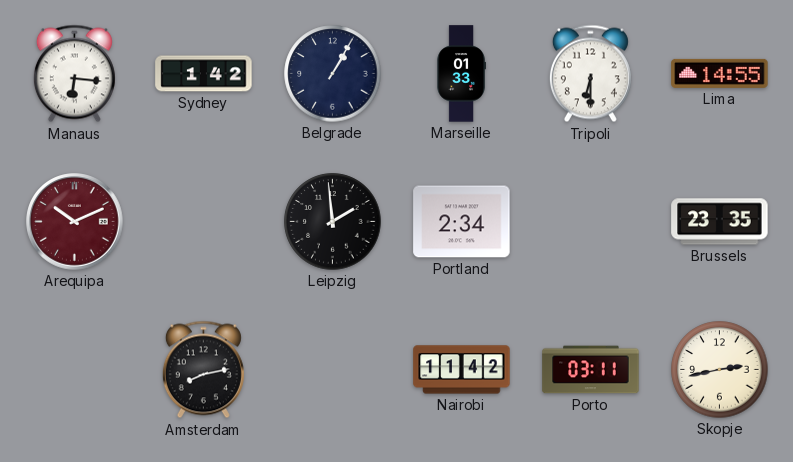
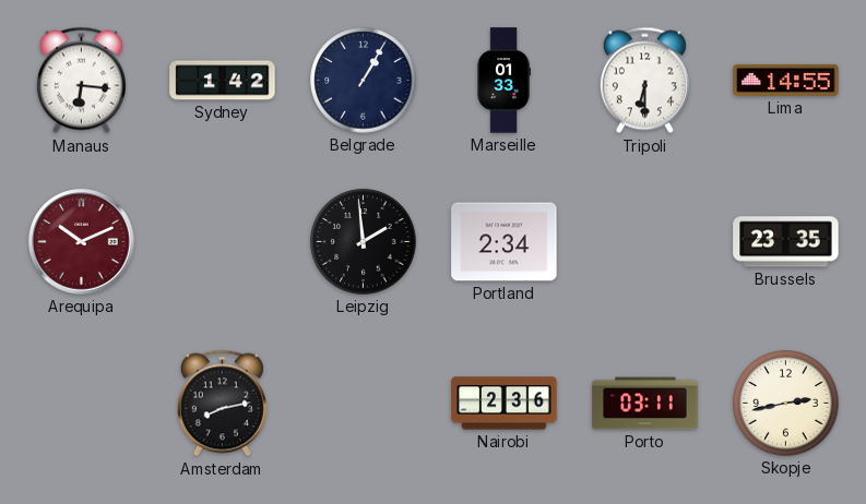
Nairobi: 11:42 -> 2:36
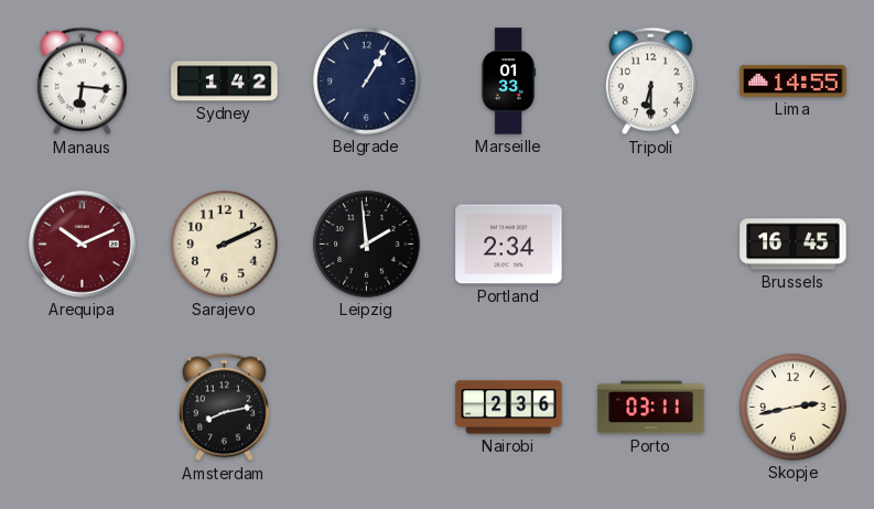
Sarajevo: none -> 2:11
Brussels: 23:35 -> 16:45
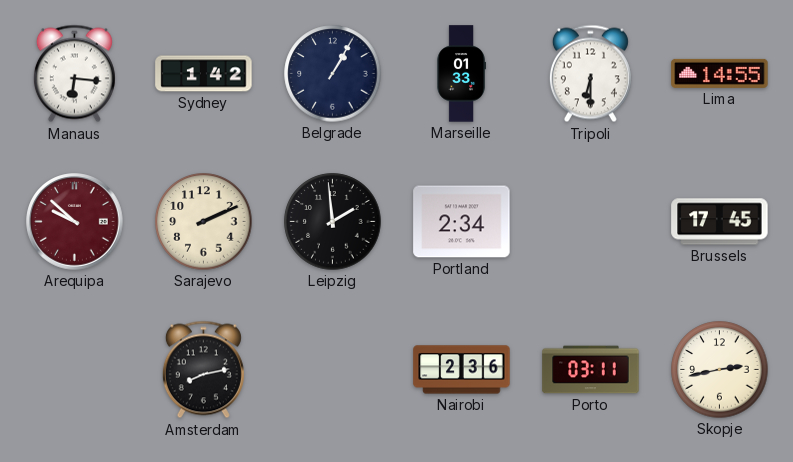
Arequipa: 10:11 -> 9:52
Brussels: 16:45 -> 17:45
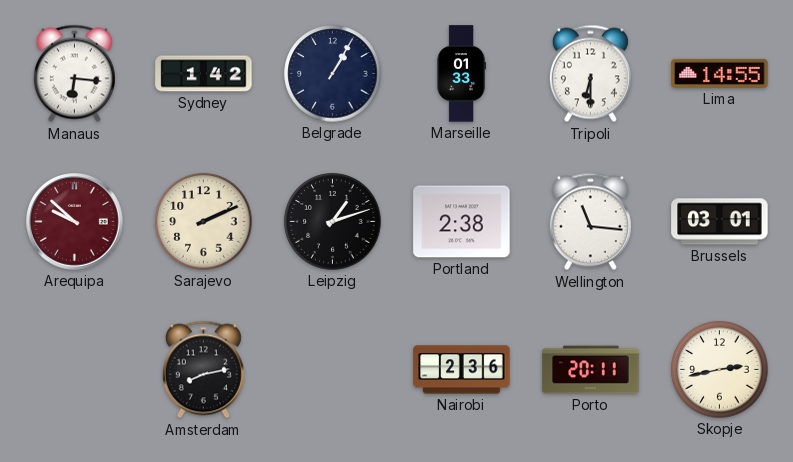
Leipzig: 1:59 -> 1:12
Portland: 2:34 -> 2:38
Wellington: none -> 11:16
Brussels: 17:45 -> 03:01
Porto: 03:11 -> 20:11
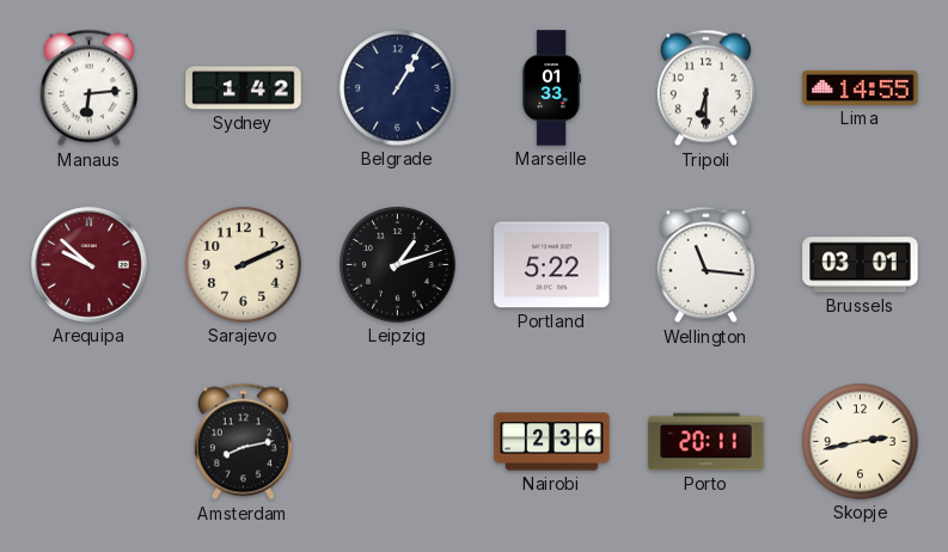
Manaus: 6:16 -> 6:14
Portland: 2:38 -> 5:22
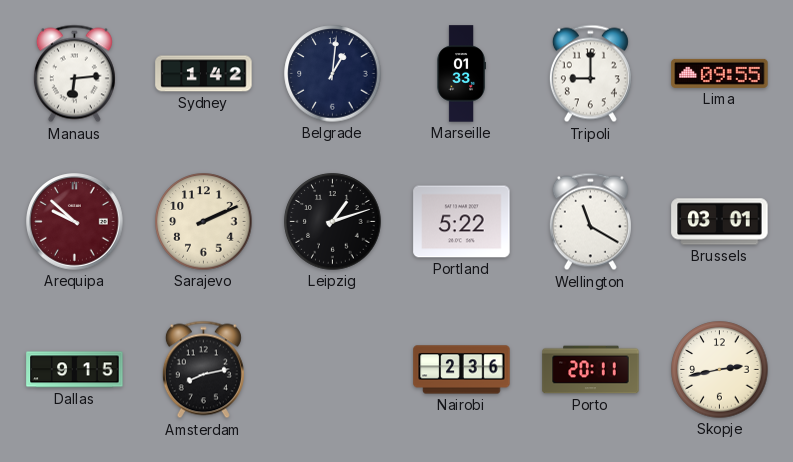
Belgrade: 1:05 -> 1:01
Tripoli: 6:30 -> 9:00
Lima: 14:55 -> 09:55
Wellington: 11:16 -> 11:20
Dallas: none -> 9:15
